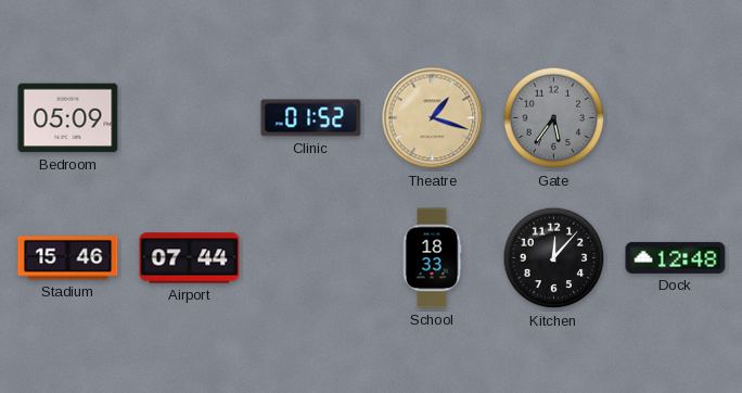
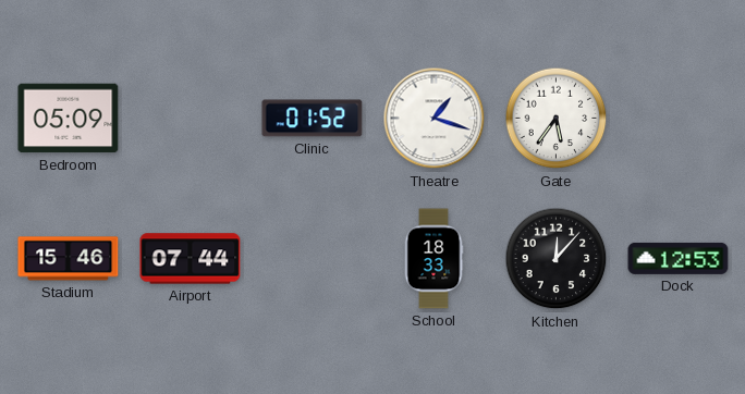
Theatre dial: champagne -> white
Gate dial: grey -> white
Dock: 12:48 -> 12:53
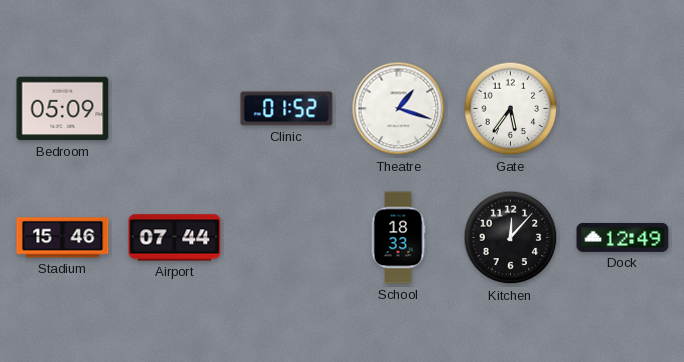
Dock: 12:53 -> 12:49
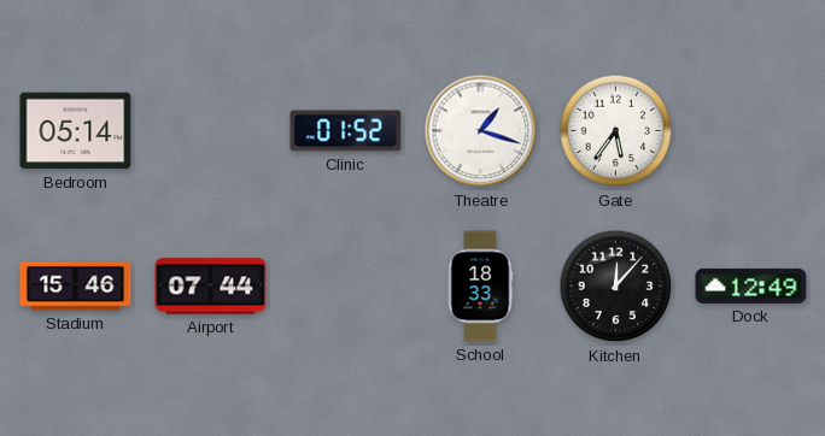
Bedroom: 05:09 -> 05:14
